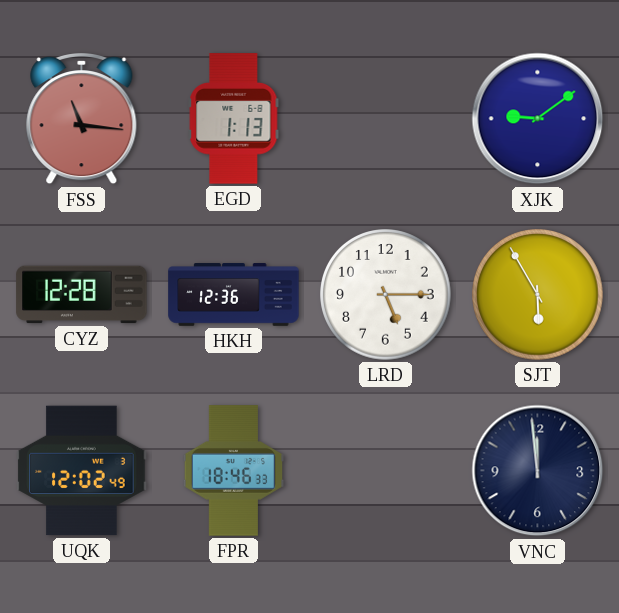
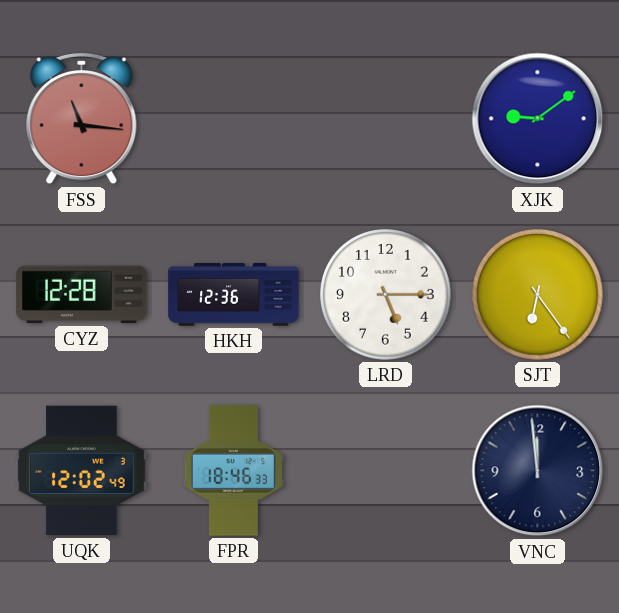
EGD: 1:13 -> none
SJT: 5:55 -> 6:24
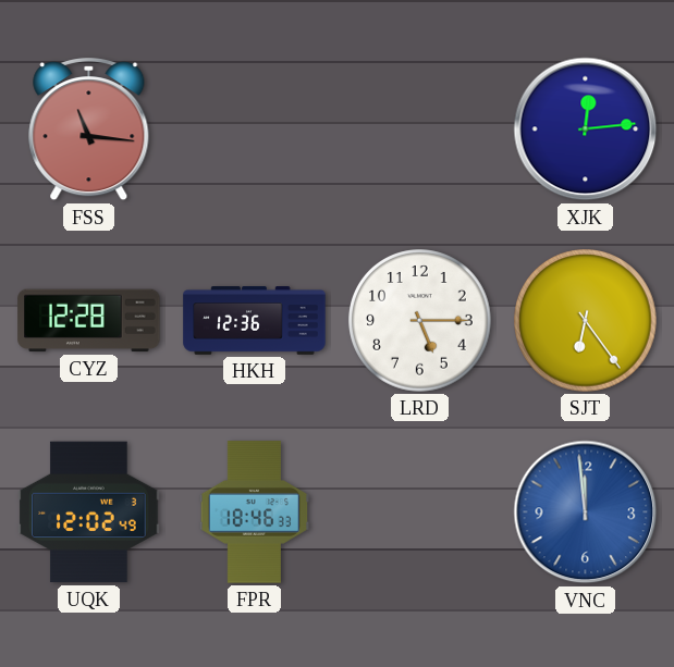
XJK: 9:09 -> 12:14
VNC dial: navy -> blue
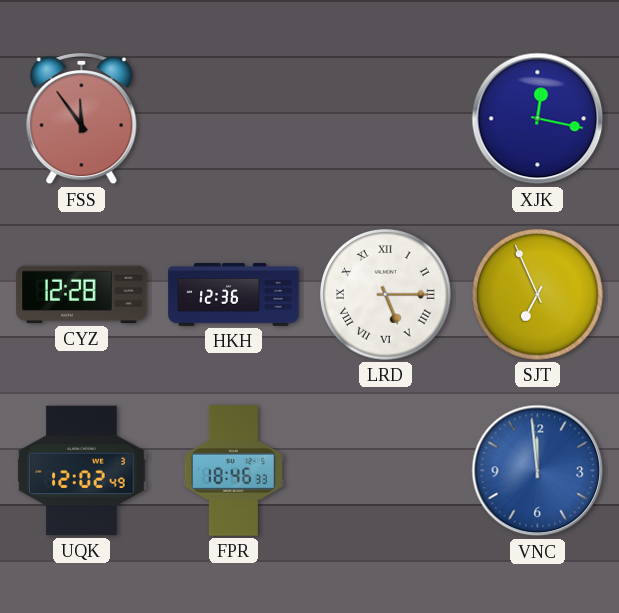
FSS: 11:16 -> 11:54
XJK: 12:14 -> 12:17
LRD numerals: Arabic -> Roman
SJT: 6:24 -> 6:56
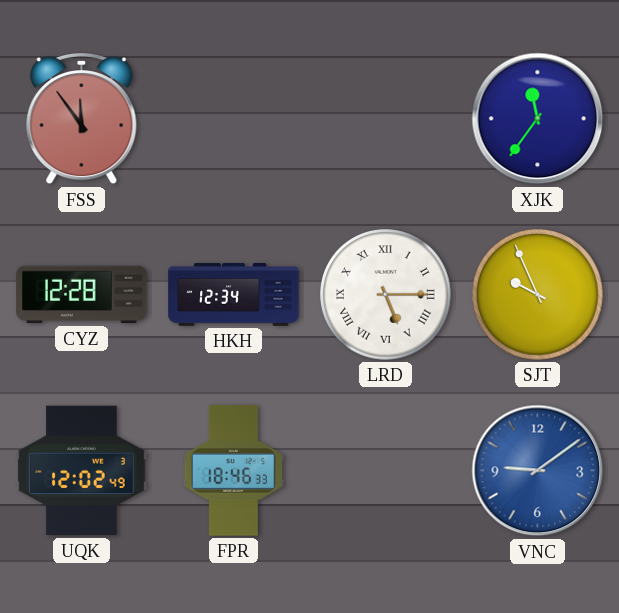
XJK: 12:17 -> 11:36
HKH: 12:36 -> 12:34
SJT: 6:56 -> 9:56
VNC: 11:59 -> 9:09
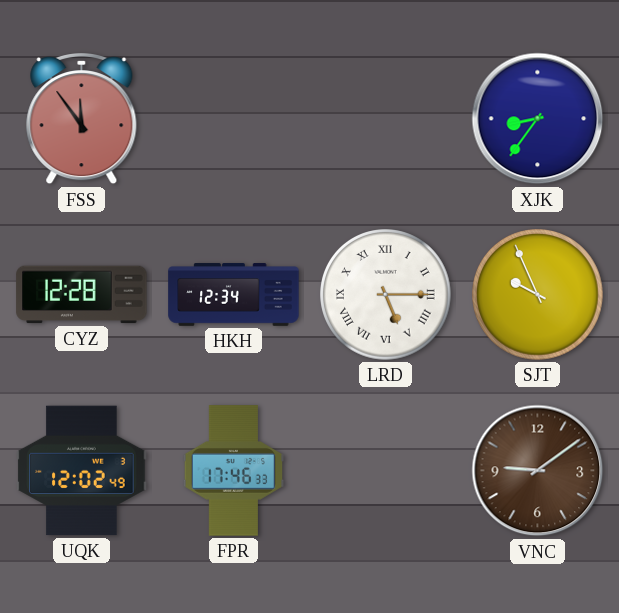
XJK: 11:36 -> 8:36
FPR: 18:46 -> 17:46
VNC dial: blue -> brown
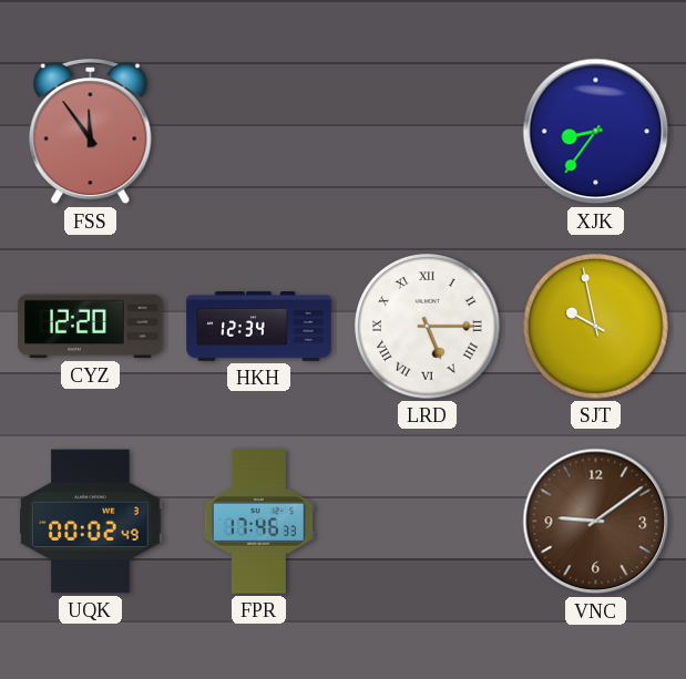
CYZ: 12:28 -> 12:20
SJT: 9:56 -> 9:58
UQK: 12:02 -> 00:02
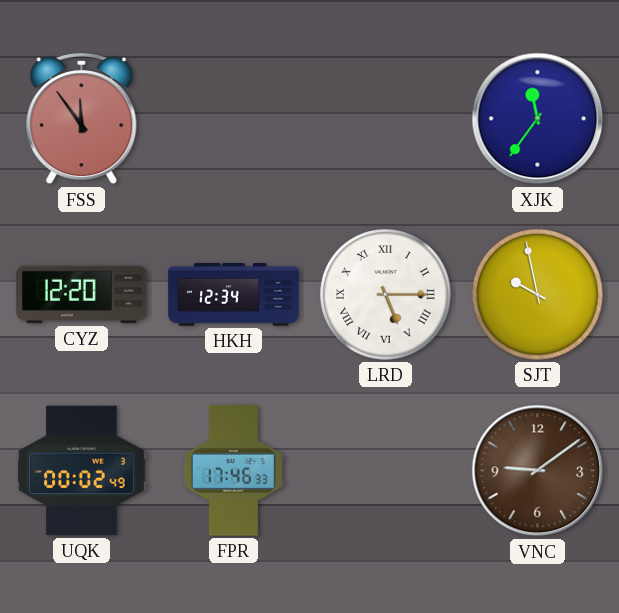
XJK: 8:36 -> 11:36
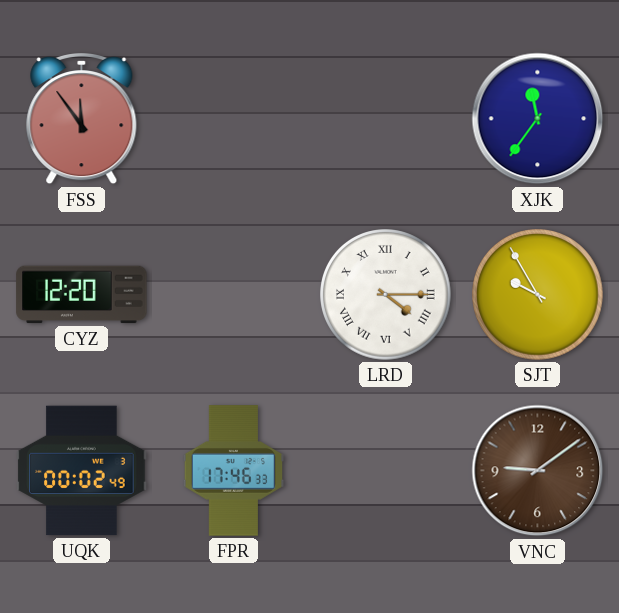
HKH: 12:34 -> none
LRD: 5:15 -> 4:15
SJT: 9:58 -> 9:55
